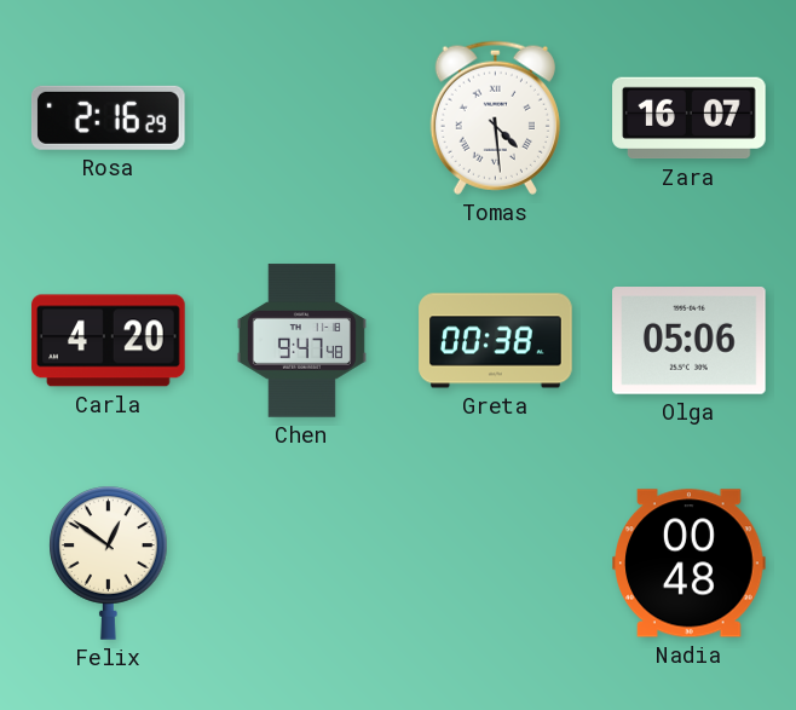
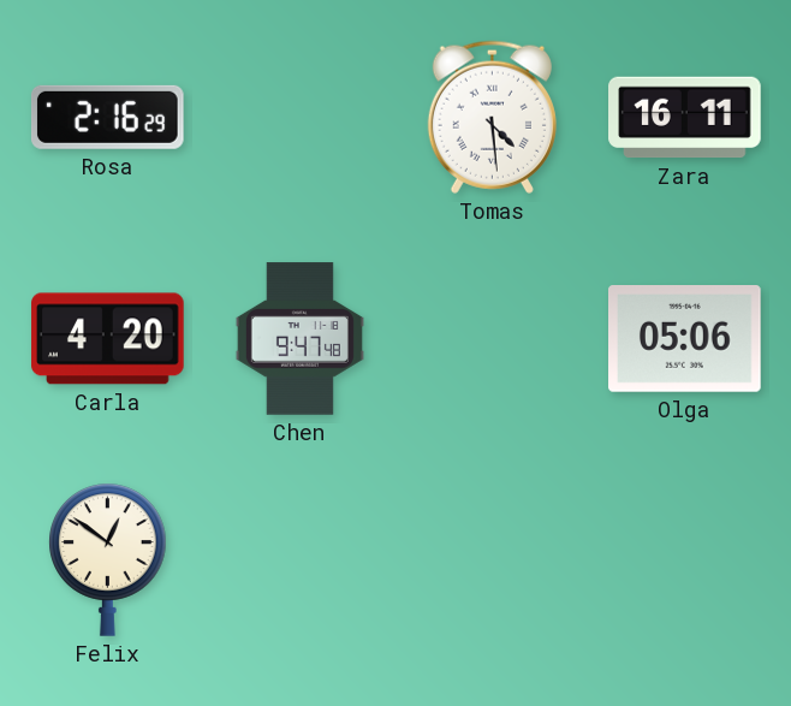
Zara: 16:07 -> 16:11
Greta: 00:38 -> none
Nadia: 00:48 -> none
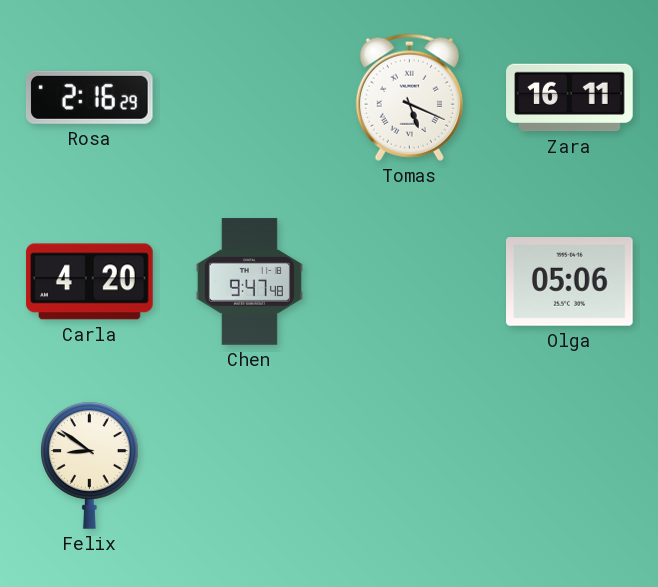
Tomas: 4:29 -> 5:19
Felix: 12:51 -> 8:51
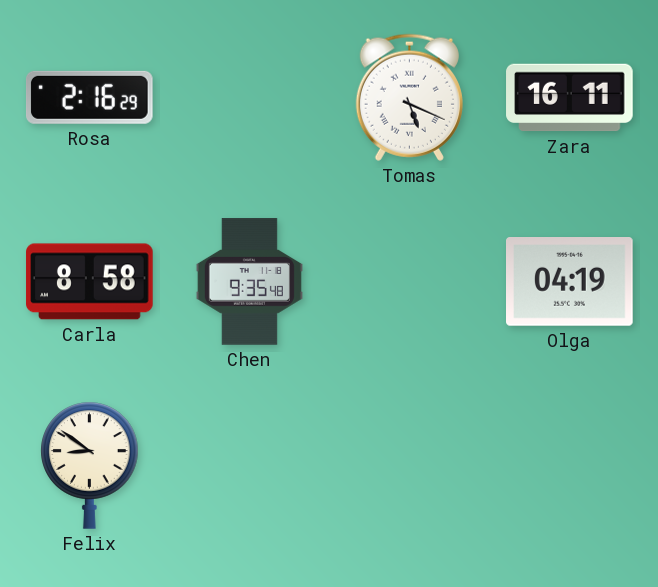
Carla: 4:20 -> 8:58
Chen: 9:47 -> 9:35
Olga: 05:06 -> 04:19
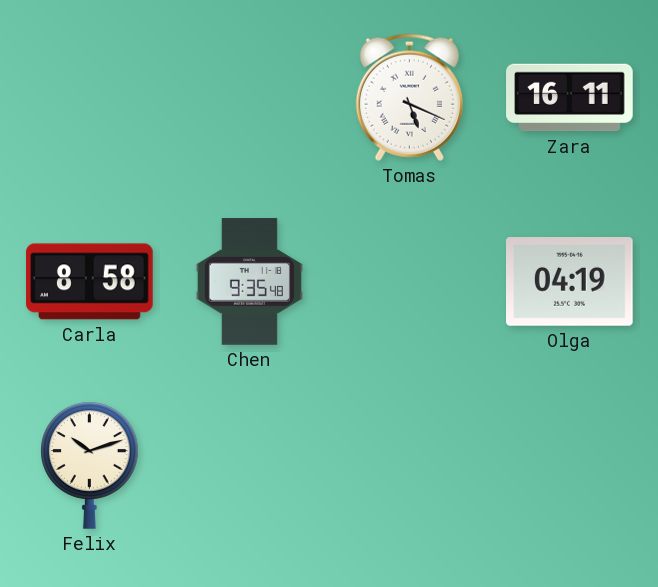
Rosa: 2:16 -> none
Felix: 8:51 -> 10:12
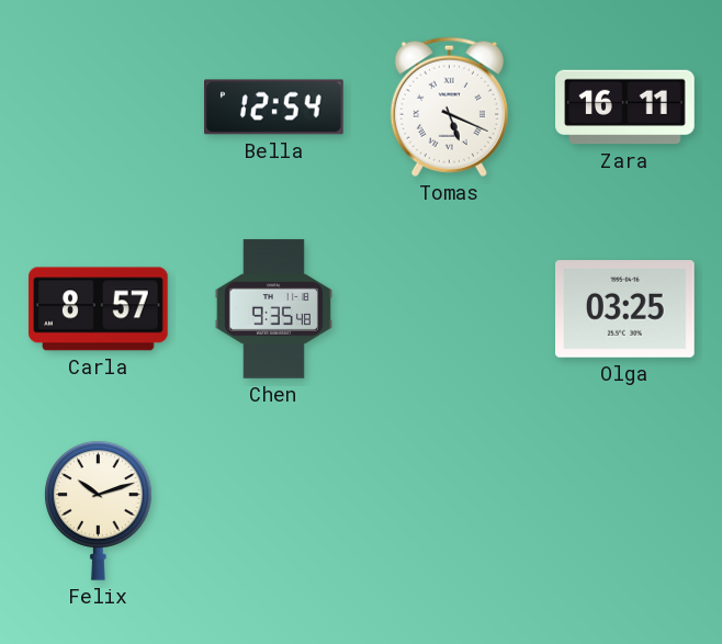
Bella: none -> 12:54
Carla: 8:58 -> 8:57
Olga: 04:19 -> 03:25
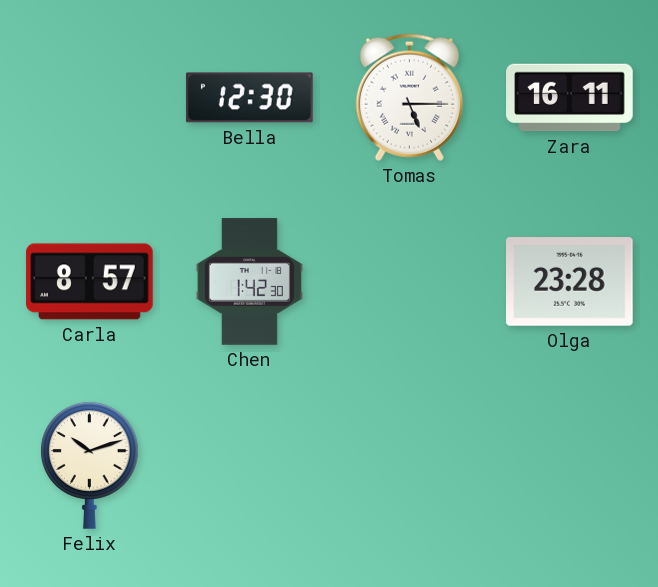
Bella: 12:54 -> 12:30
Tomas: 5:19 -> 5:15
Chen: 9:35 -> 1:42
Olga: 03:25 -> 23:28
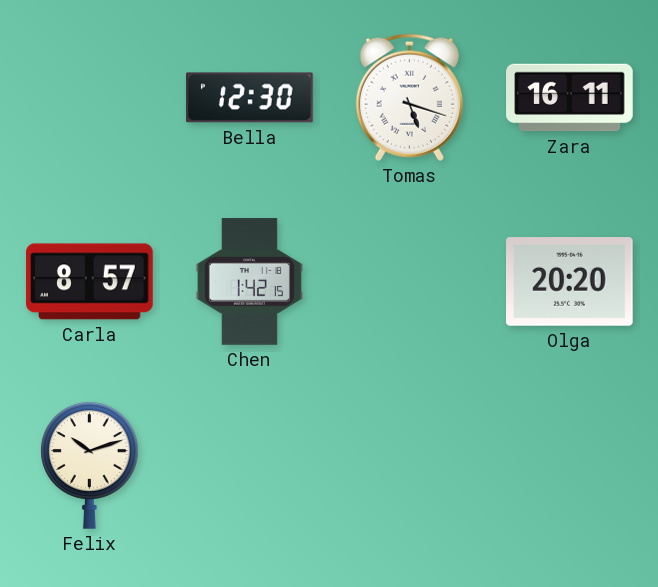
Tomas: 5:15 -> 5:18
Chen: 1:42:30 -> 1:42:15
Olga: 23:28 -> 20:20
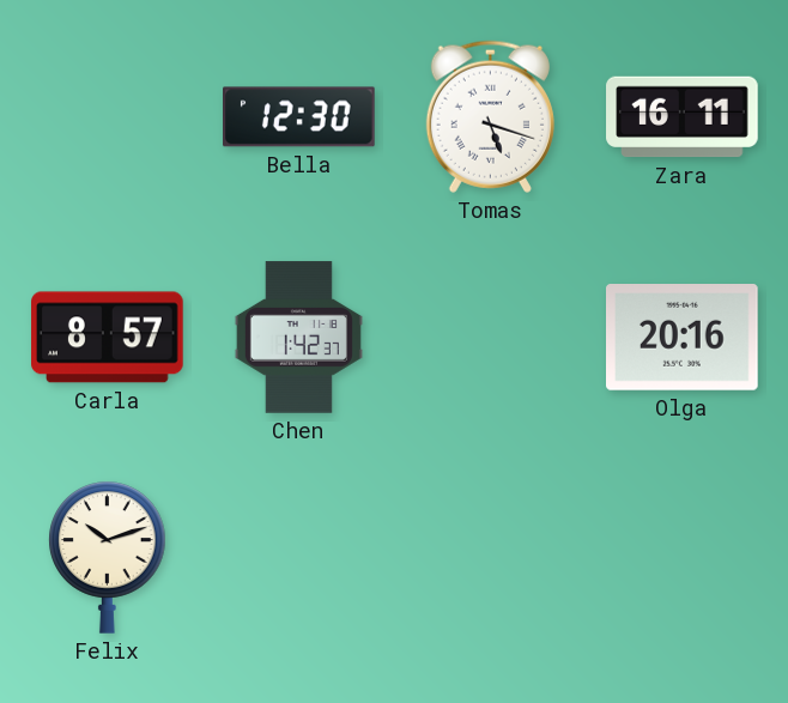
Chen: 1:42:15 -> 1:42:37
Olga: 20:20 -> 20:16
